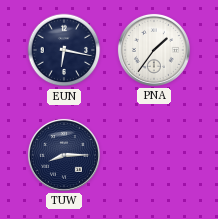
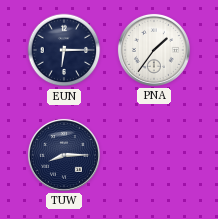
EUN: 6:17 -> 6:15
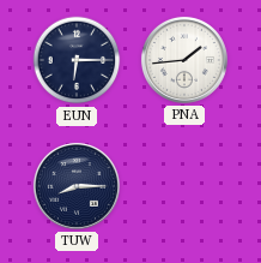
PNA: 1:36 -> 1:44
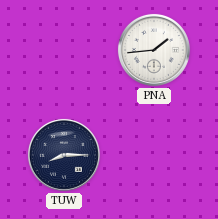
EUN: 6:15 -> none
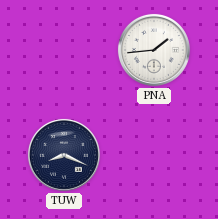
TUW: 8:15 -> 8:19
